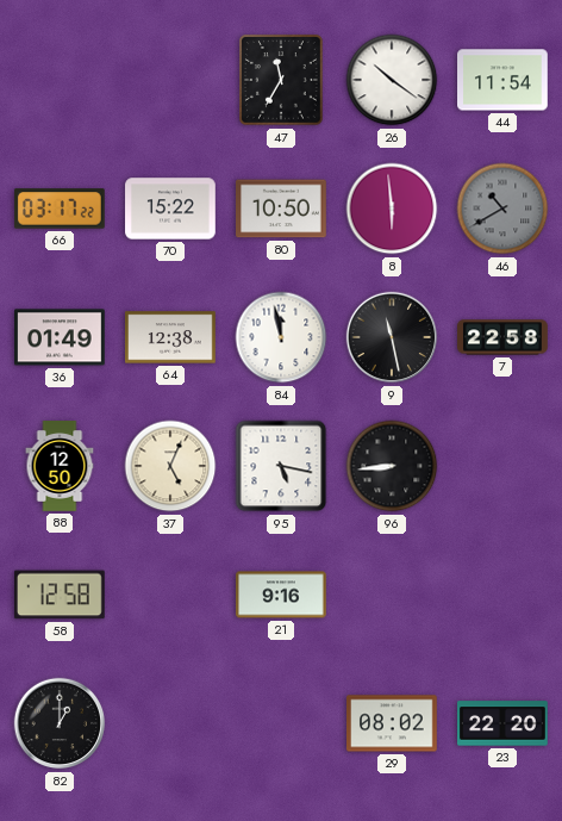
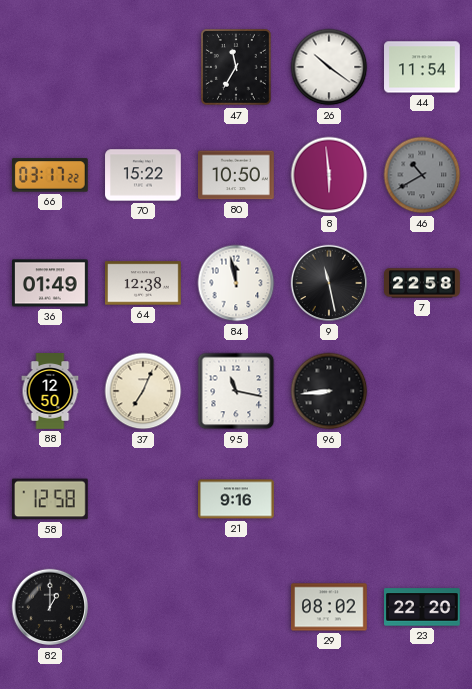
37: 5:04 -> 7:04
95: 5:17 -> 11:17
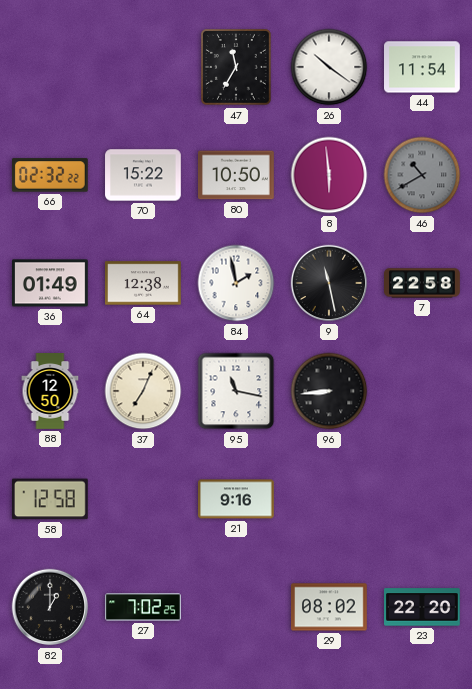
66: 03:17 -> 02:32
84: 11:58 -> 1:58
27: none -> 7:02
